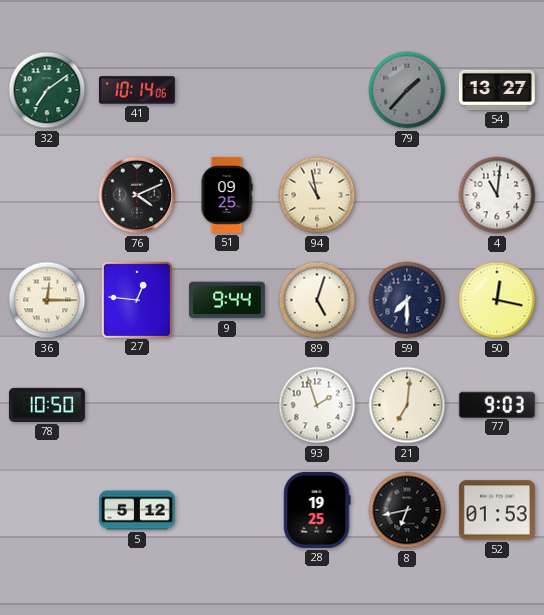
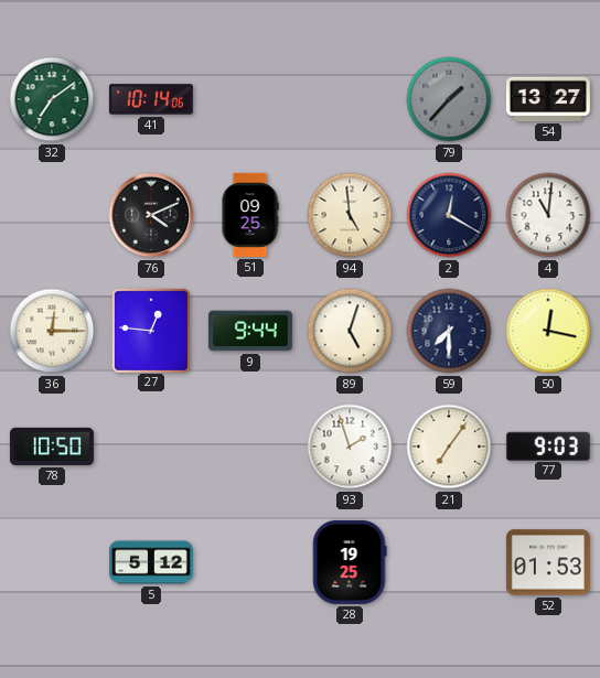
94: 10:58 -> 4:59
2: none -> 12:20
21: 7:01 -> 7:06
8: 6:43 -> none
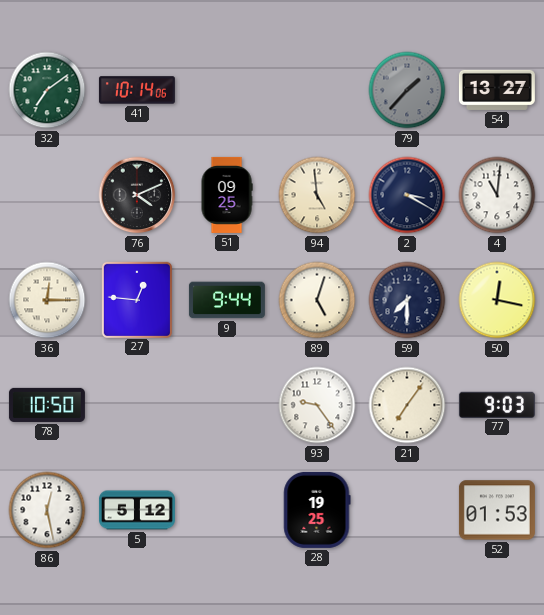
2: 12:20 -> 3:20
93: 1:57 -> 9:24
86: none -> 12:28
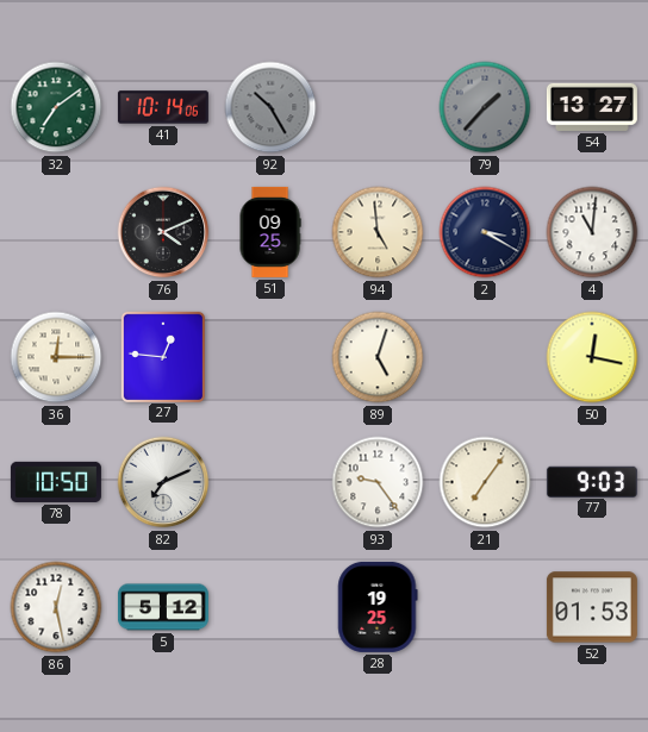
92: none -> 10:25
9: 9:44 -> none
59: 7:30 -> none
82: none -> 7:11
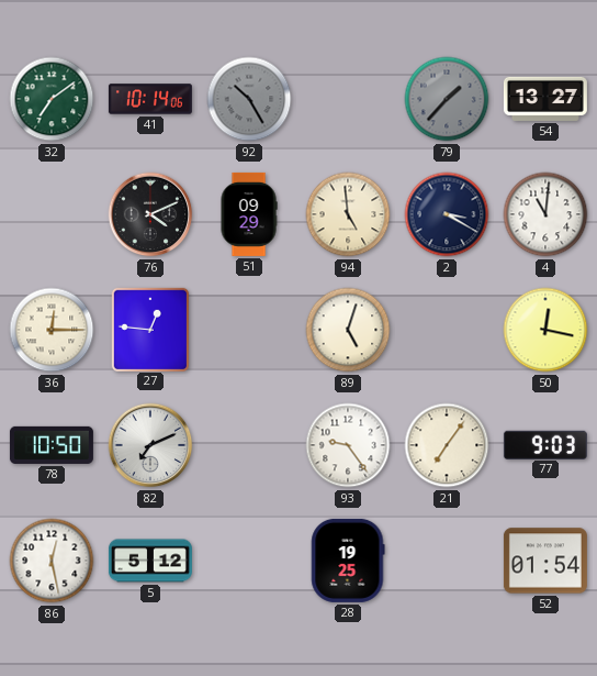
51: 09:25 -> 09:29
52: 01:53 -> 01:54
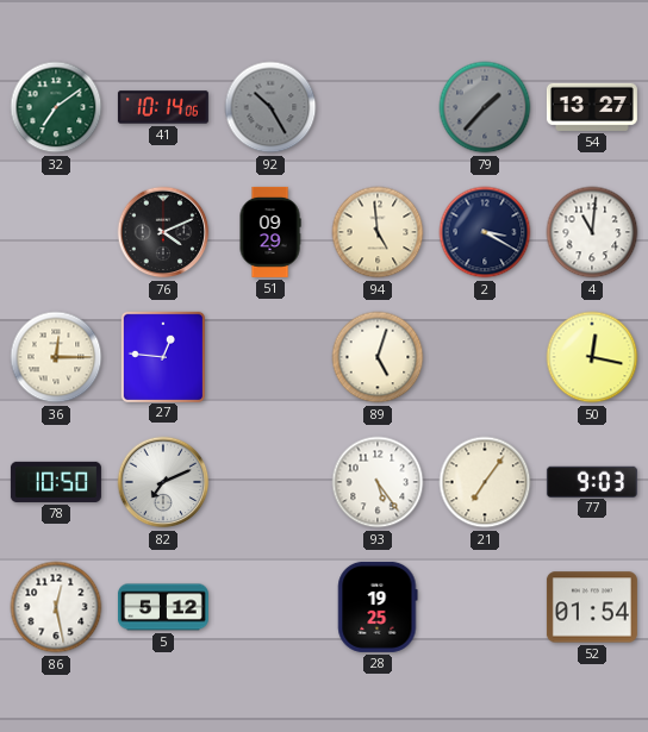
93: 9:24 -> 5:24
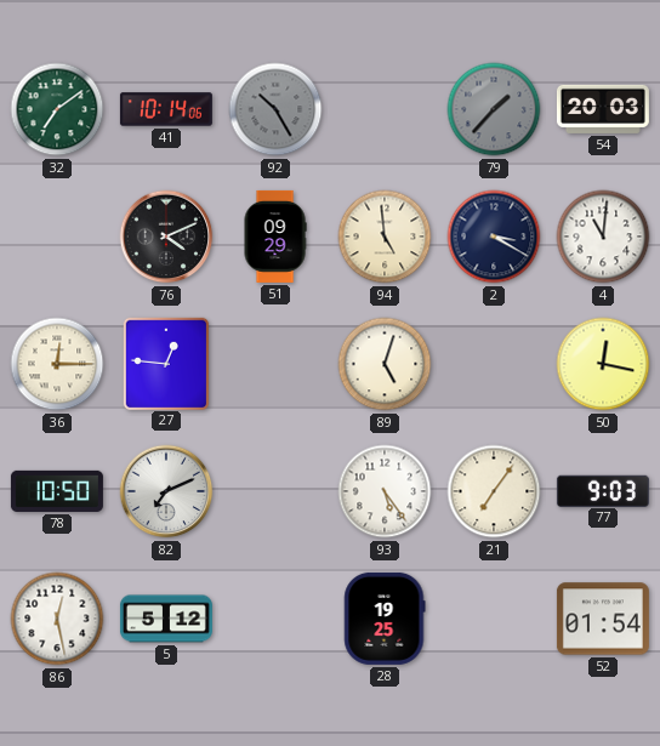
54: 13:27 -> 20:03
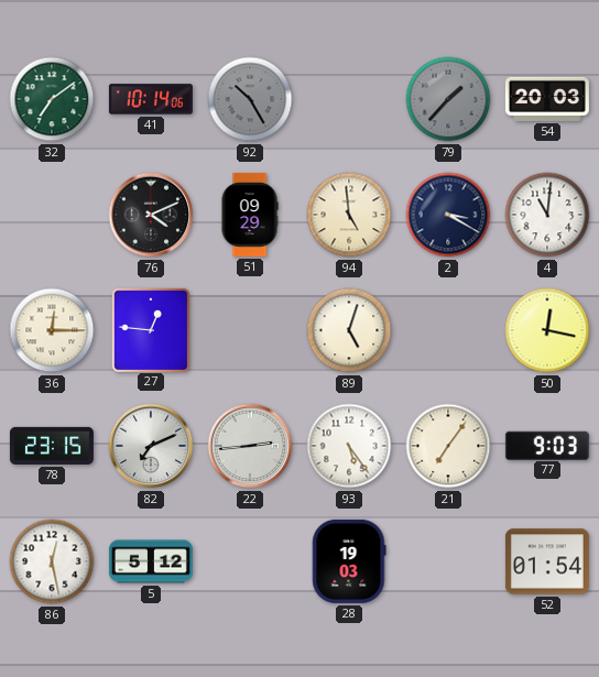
78: 10:50 -> 23:15
22: none -> 2:44
28: 19:25 -> 19:03
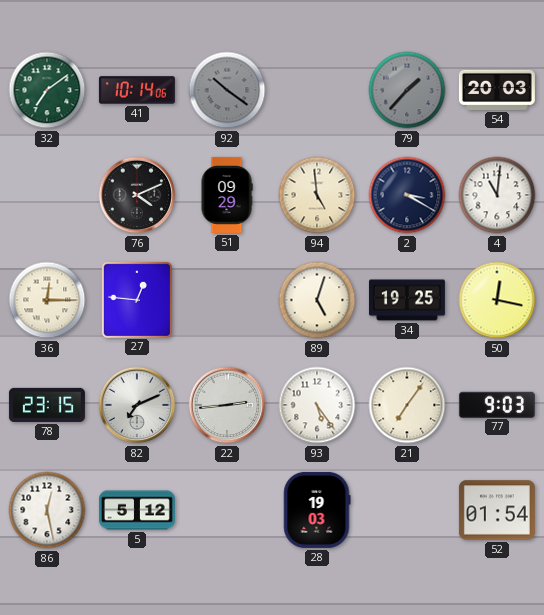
92: 10:25 -> 10:21
34: none -> 19:25
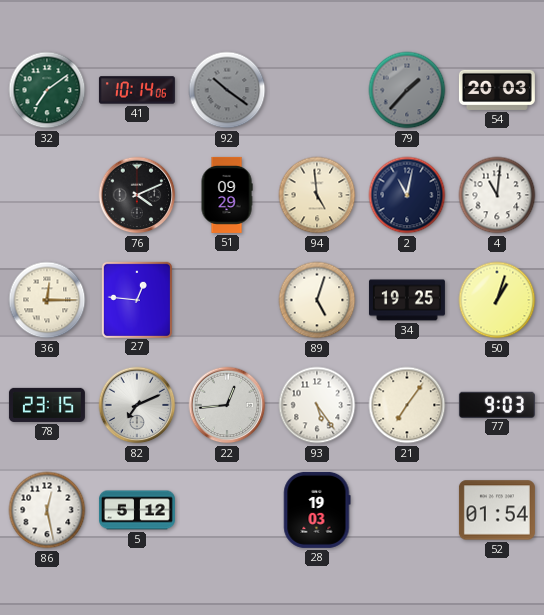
2: 3:20 -> 11:02
50: 12:17 -> 1:03
22: 2:44 -> 12:44
